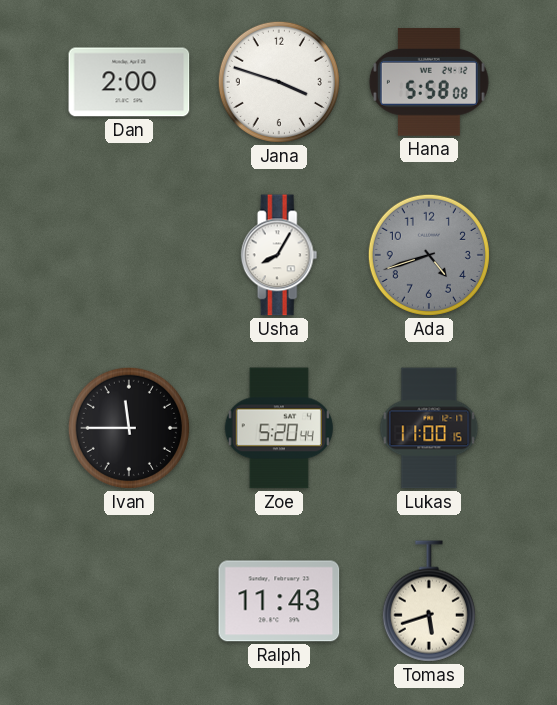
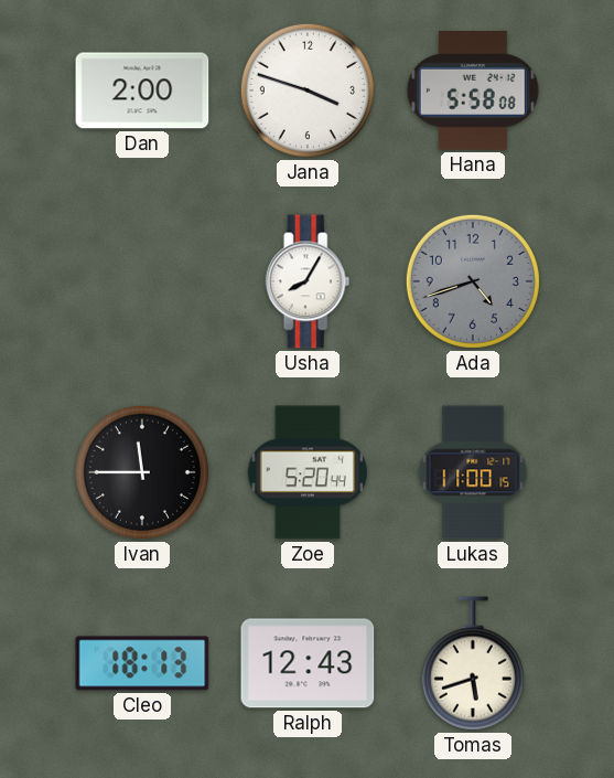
Cleo: none -> 18:13
Ralph: 11:43 -> 12:43
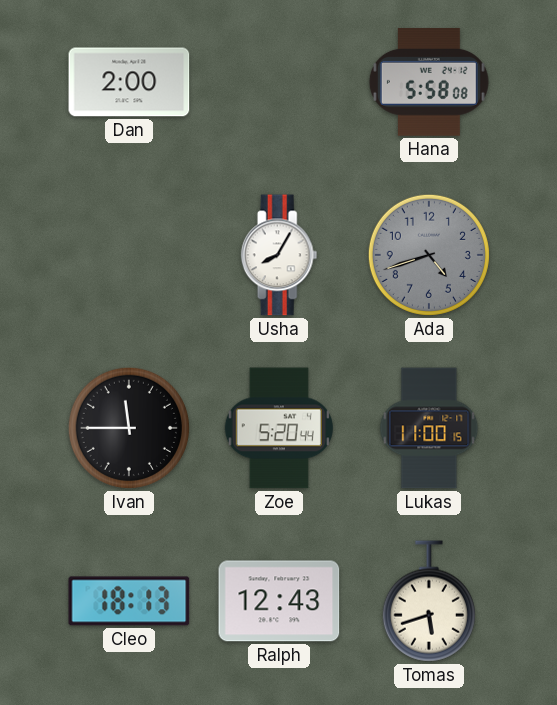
Jana: 3:48 -> none
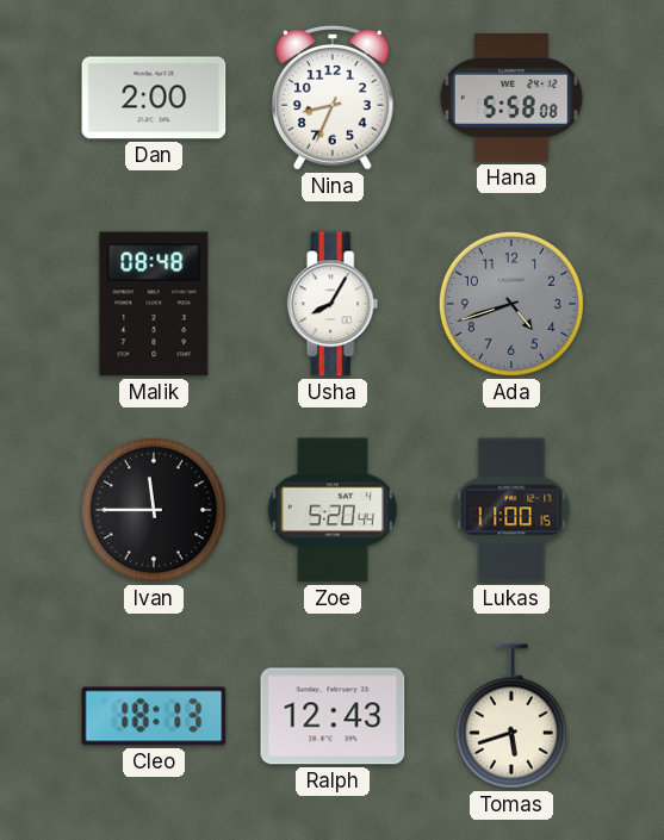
Nina: none -> 8:34
Malik: none -> 08:48
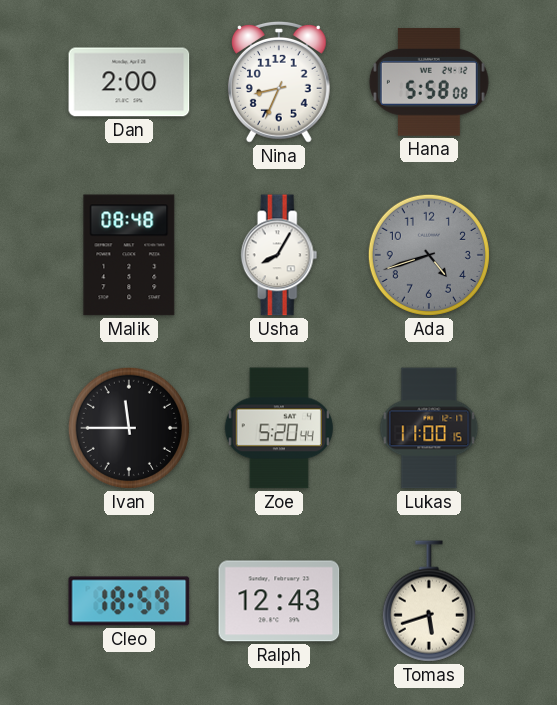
Cleo: 18:13 -> 18:59
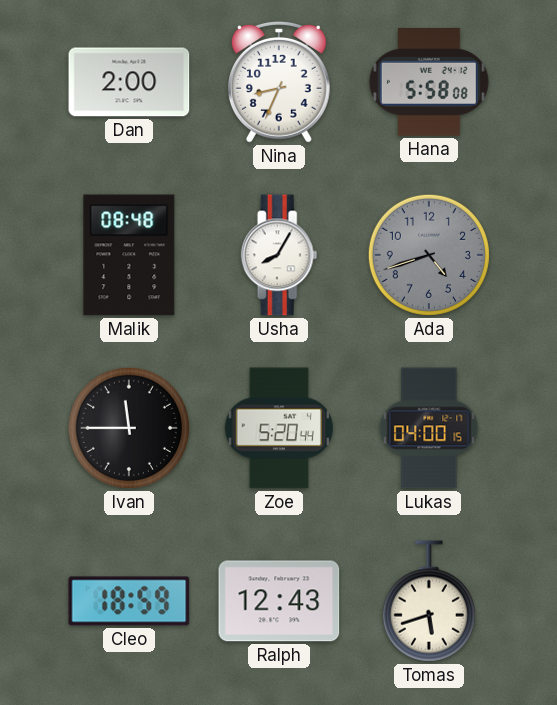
Lukas: 11:00 -> 04:00
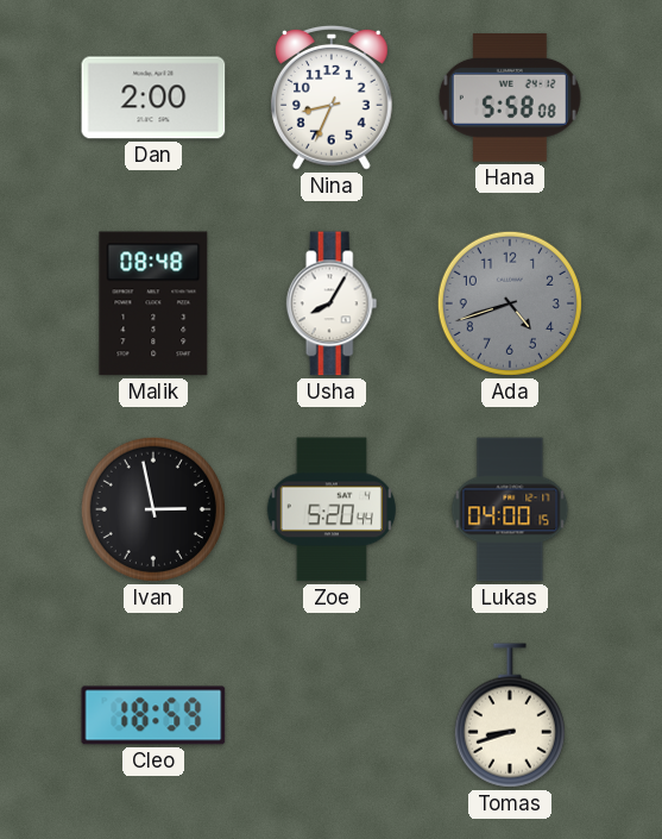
Ivan: 11:45 -> 2:58
Ralph: 12:43 -> none
Tomas: 5:42 -> 8:42
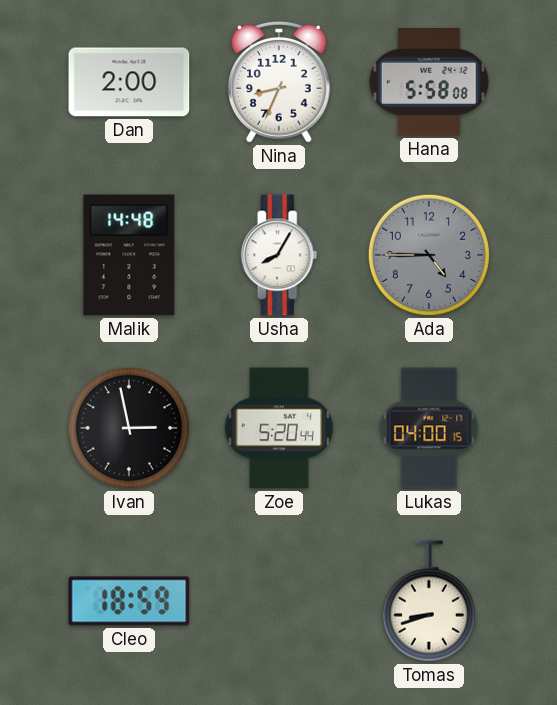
Malik: 08:48 -> 14:48
Ada: 4:42 -> 4:45
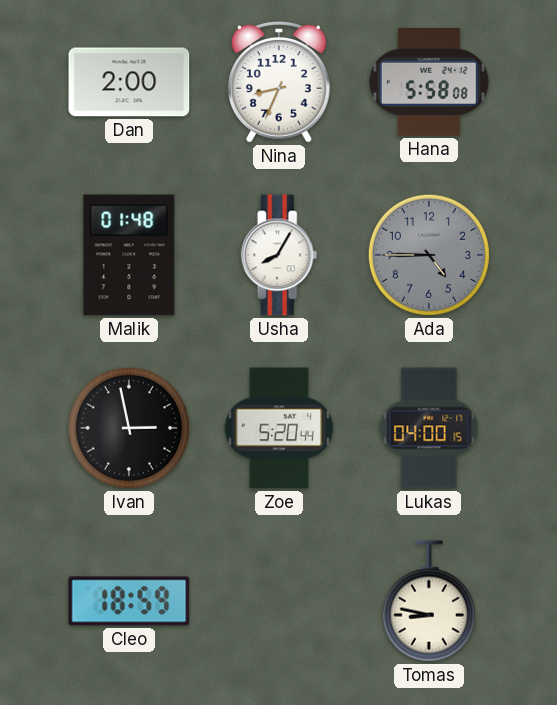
Malik: 14:48 -> 01:48
Tomas: 8:42 -> 8:47
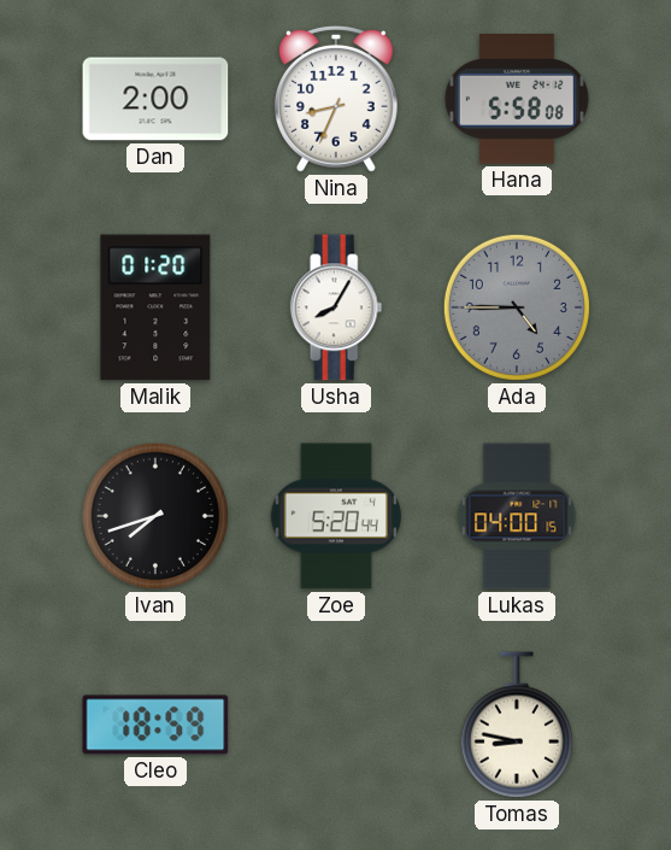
Malik: 01:48 -> 01:20
Ivan: 2:58 -> 7:42
